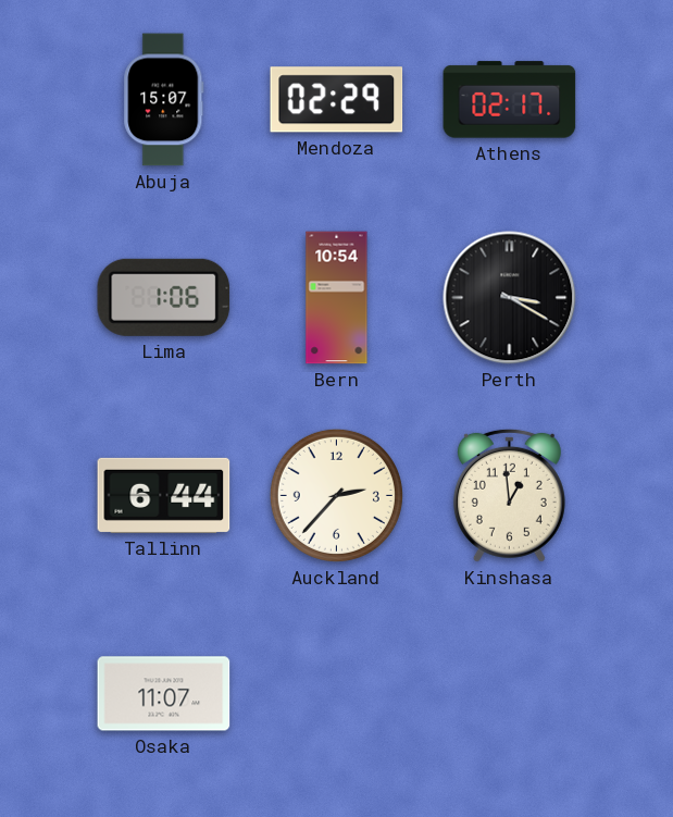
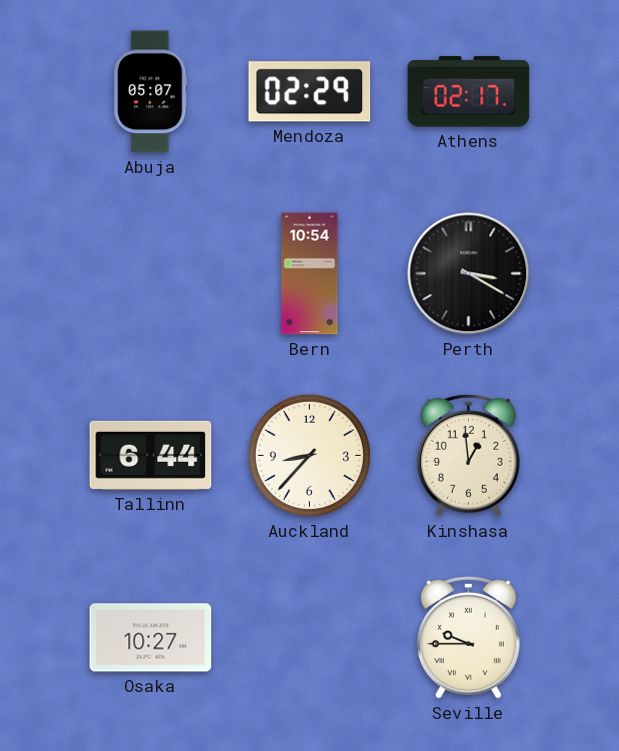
Abuja: 15:07 -> 05:07
Lima: 1:06 -> none
Auckland: 2:37 -> 8:37
Osaka: 11:07 -> 10:27
Seville: none -> 9:45
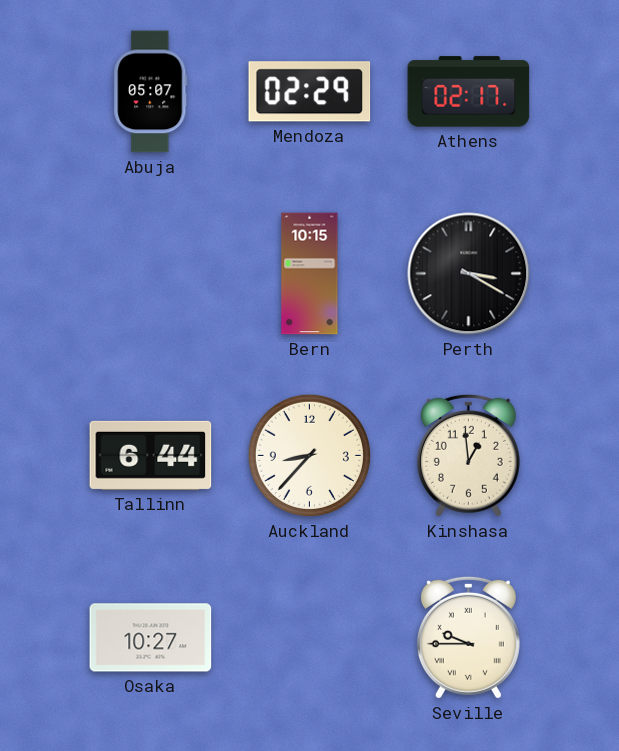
Bern: 10:54 -> 10:15
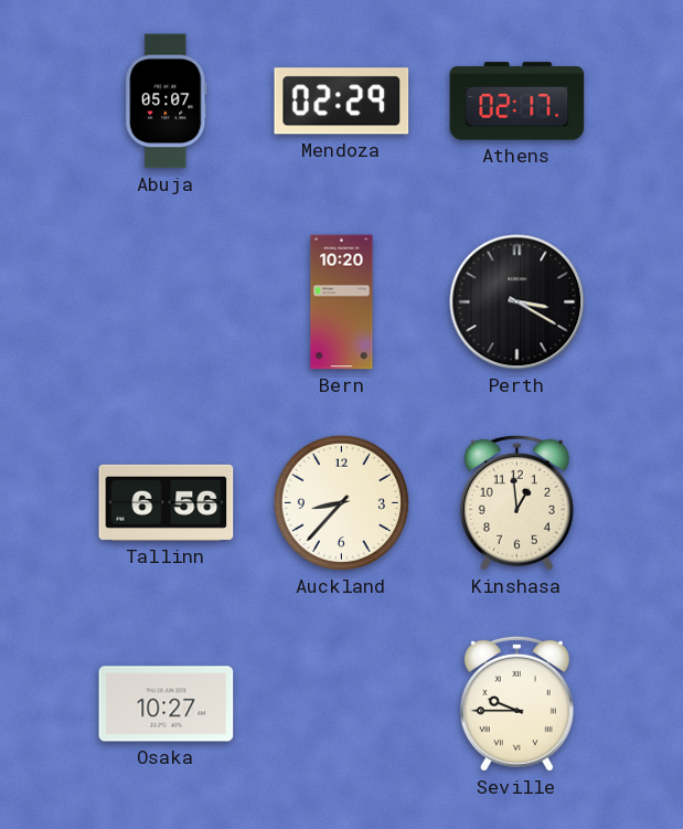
Bern: 10:15 -> 10:20
Tallinn: 6:44 -> 6:56
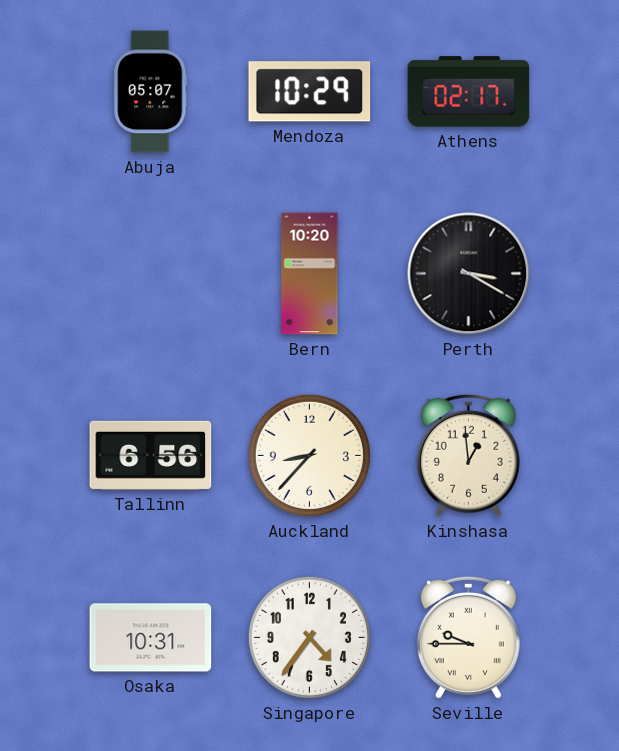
Mendoza: 02:29 -> 10:29
Osaka: 10:27 -> 10:31
Singapore: none -> 4:36
